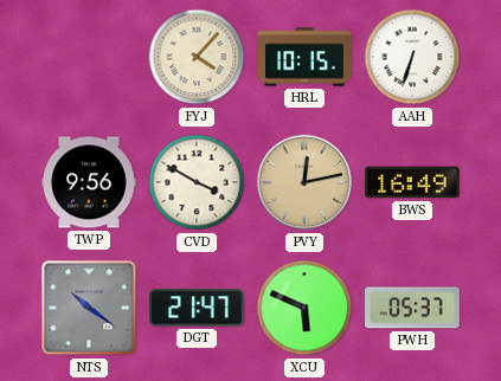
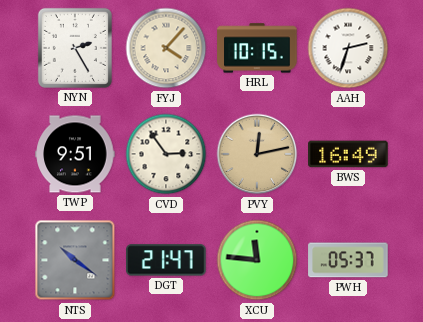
NYN: none -> 2:25
AAH: 6:33 -> 2:33
TWP: 9:56 -> 9:51
CVD: 3:50 -> 2:54
XCU: 5:49 -> 11:46
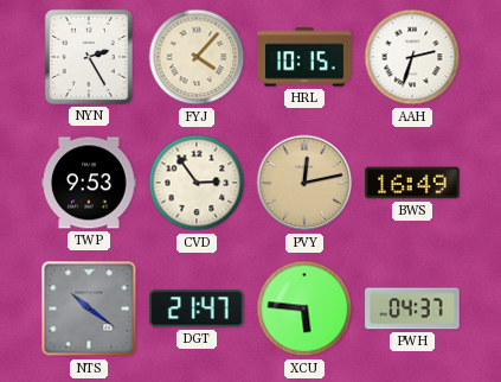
TWP: 9:51 -> 9:53
XCU: 11:46 -> 5:46
PWH: 05:37 -> 04:37
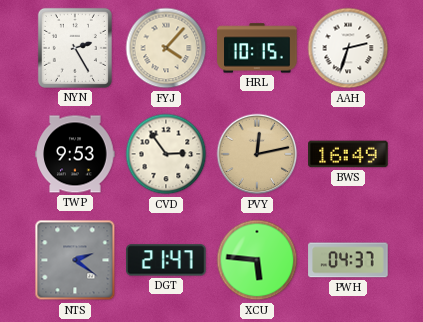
NTS: 10:21 -> 2:21
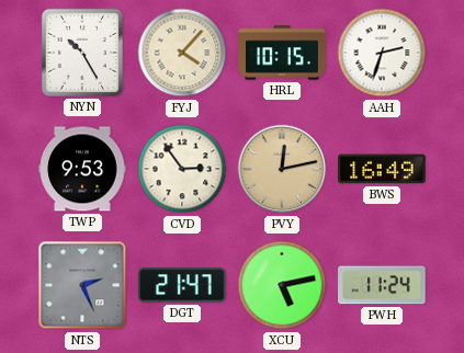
NYN: 2:25 -> 10:25
NTS: 2:21 -> 2:26
XCU: 5:46 -> 5:13
PWH: 04:37 -> 11:24
